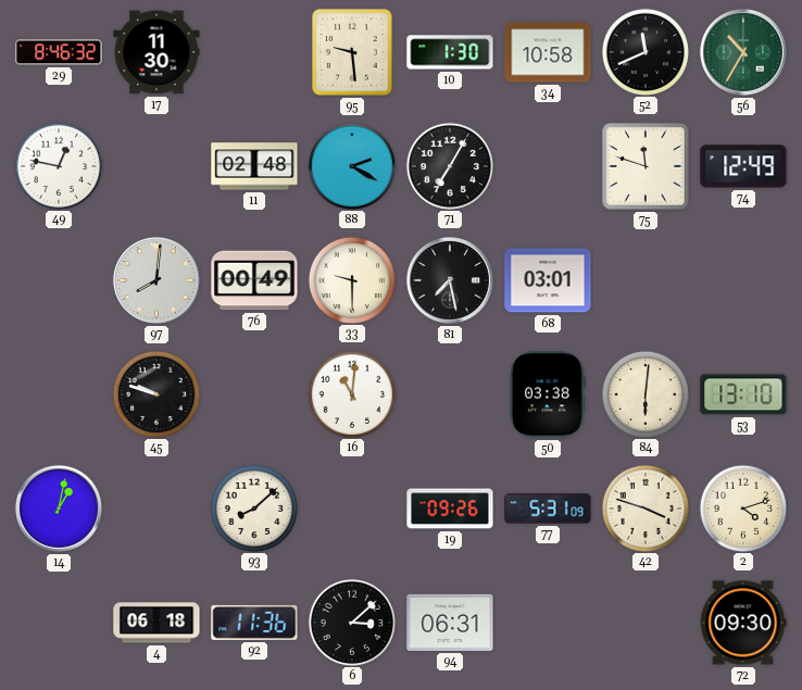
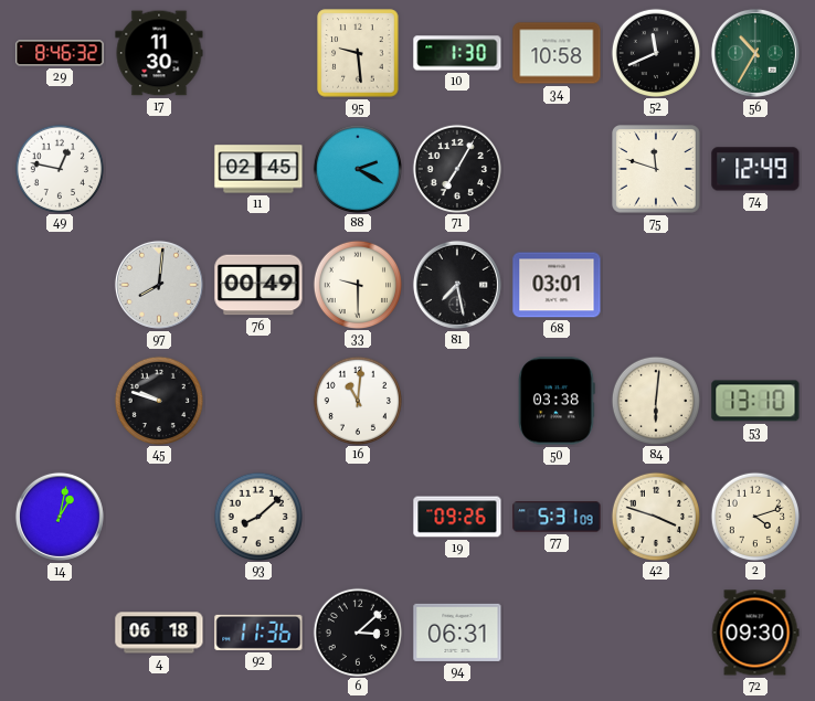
11: 02:48 -> 02:45
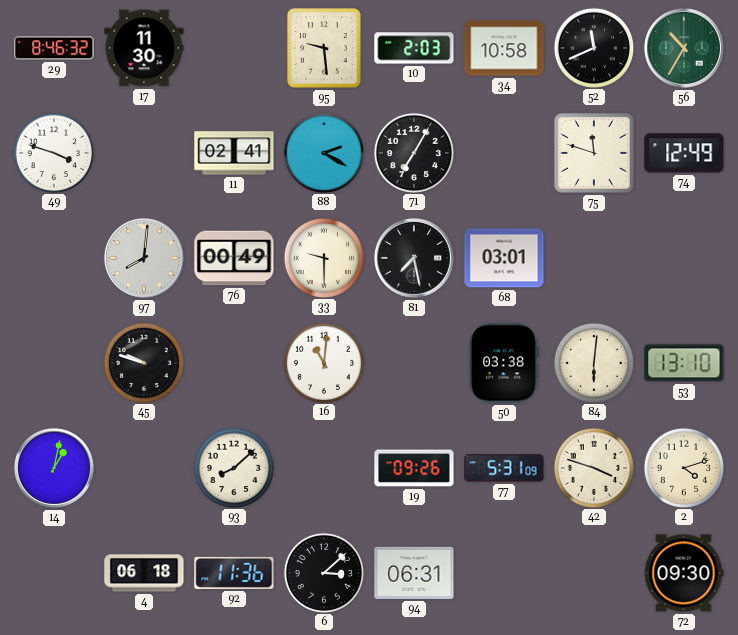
10: 1:30 -> 2:03
49: 12:47 -> 3:48
11: 02:45 -> 02:41
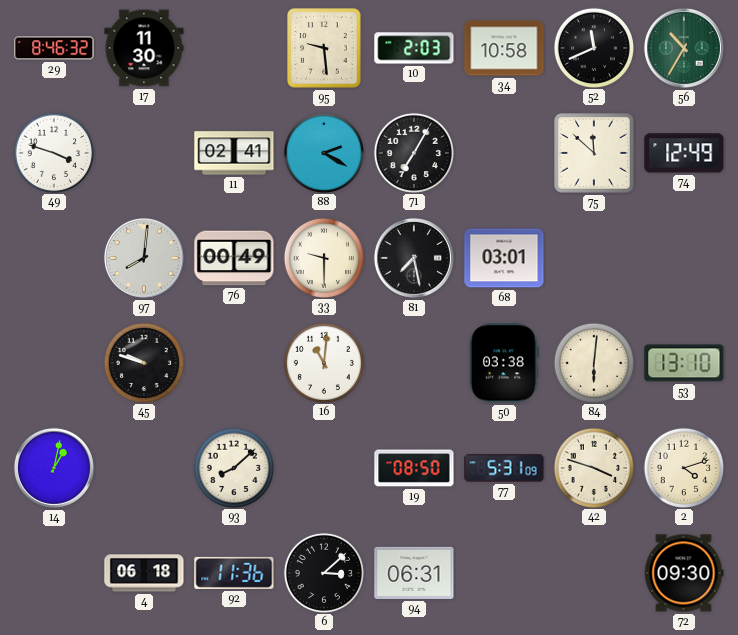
75: 11:48 -> 11:52
19: 09:26 -> 08:50
